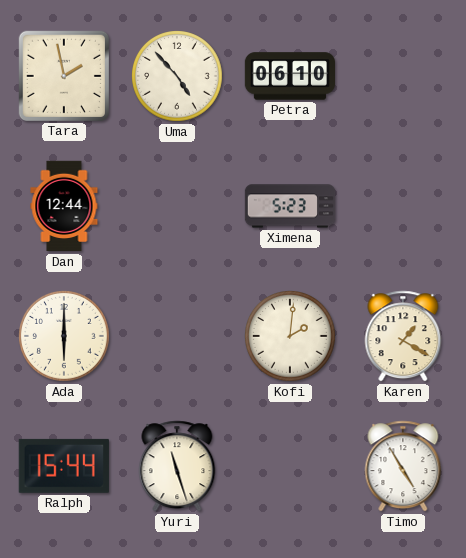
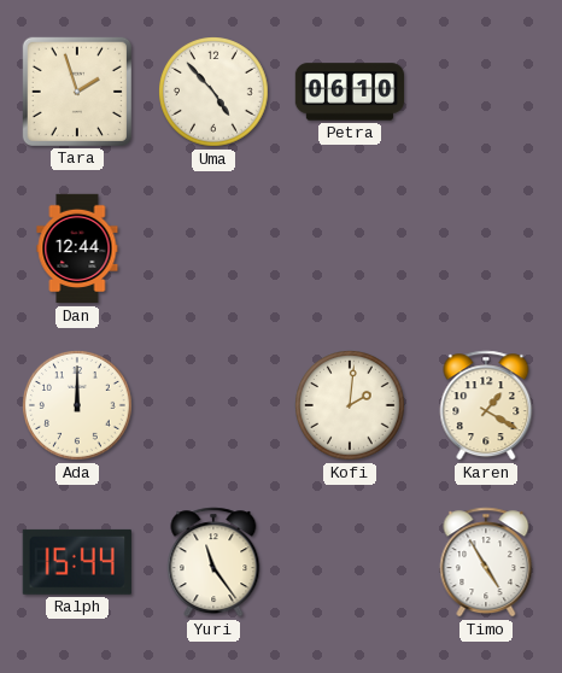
Tara: 1:58 -> 1:57
Ximena: 5:23 -> none
Ada: 6:00 -> 12:00
Yuri: 11:27 -> 11:24
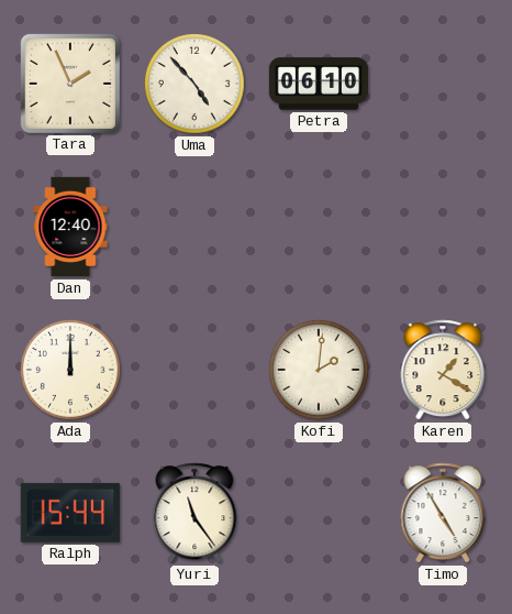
Tara: 1:57 -> 1:56
Dan: 12:44 -> 12:40
